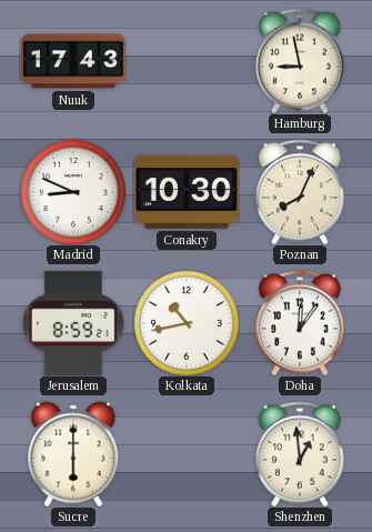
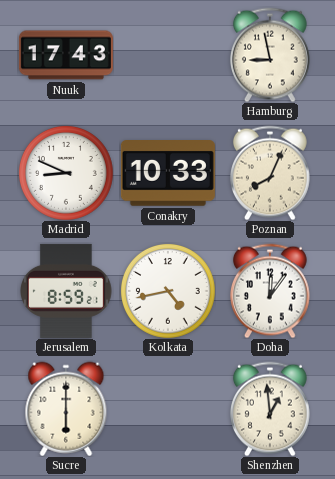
Conakry: 10:30 -> 10:33
Kolkata: 10:43 -> 4:43
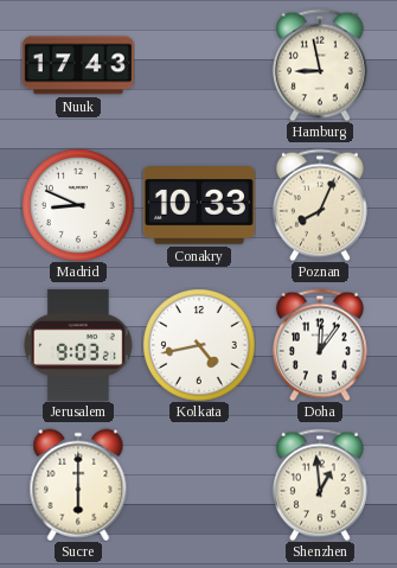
Jerusalem: 8:59 -> 9:03
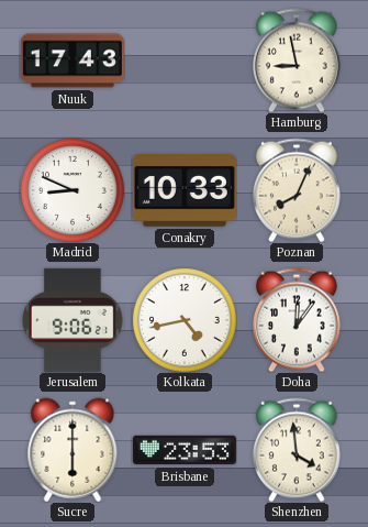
Jerusalem: 9:03 -> 9:06
Brisbane: none -> 23:53
Shenzhen: 12:59 -> 3:59
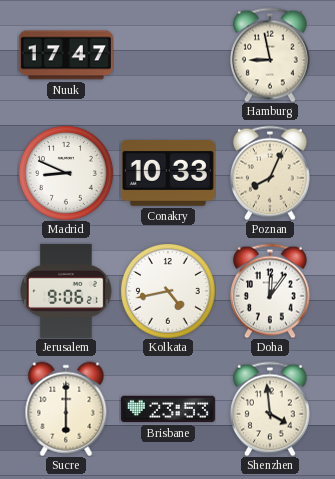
Nuuk: 17:43 -> 17:47
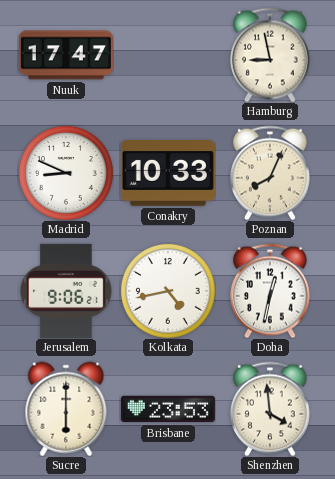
Doha: 12:06 -> 12:32
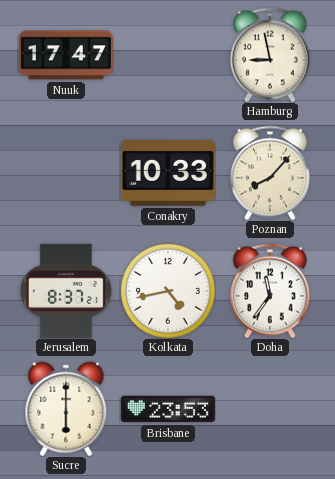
Madrid: 8:49 -> none
Poznan: 8:04 -> 8:07
Jerusalem: 9:06 -> 8:37
Doha: 12:32 -> 11:36
Shenzhen: 3:59 -> none
